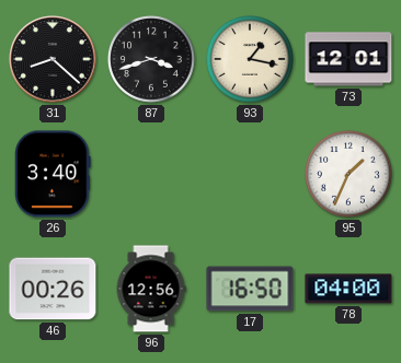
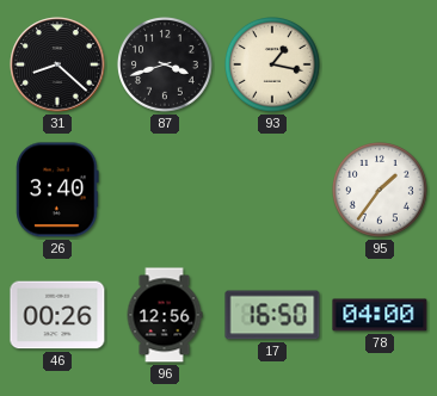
73: 12:01 -> none
95: 1:34 -> 1:36
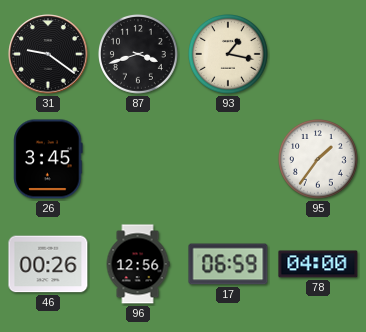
31: 8:22 -> 9:21
26: 3:40 -> 3:45
17: 16:50 -> 06:59
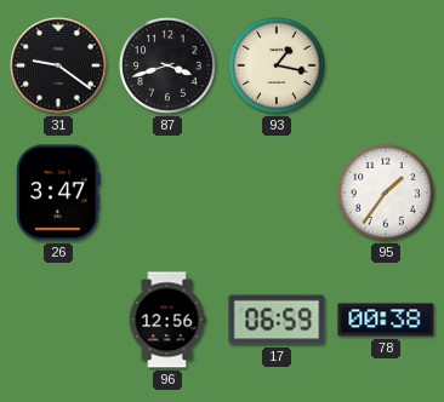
26: 3:45 -> 3:47
46: 00:26 -> none
78: 04:00 -> 00:38
